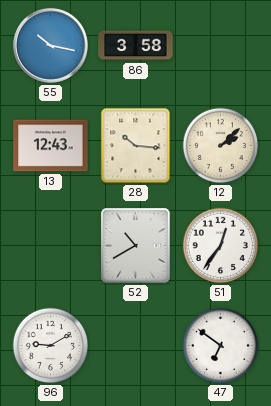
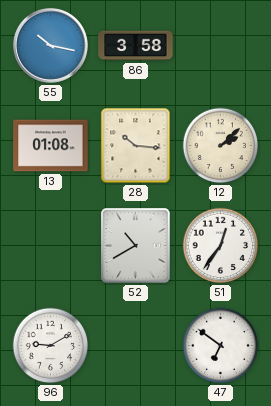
13: 12:43 -> 01:08
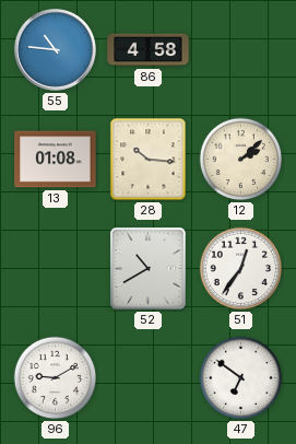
55: 10:17 -> 10:46
86: 3:58 -> 4:58
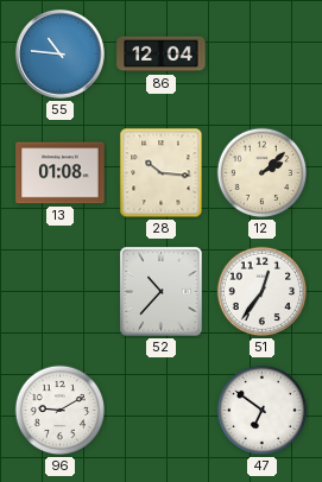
86: 4:58 -> 12:04
52: 10:40 -> 10:37
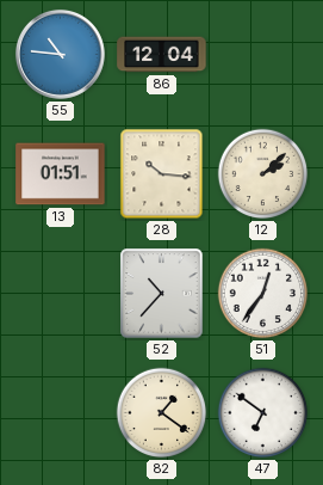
13: 01:08 -> 01:51
96: 9:10 -> none
82: none -> 1:21
